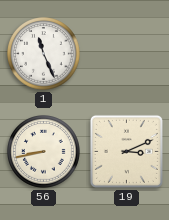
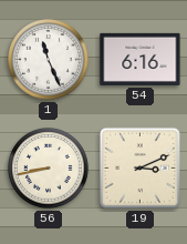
54: none -> 6:16
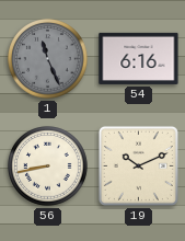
1 dial: white -> grey
19: 3:11 -> 10:11
